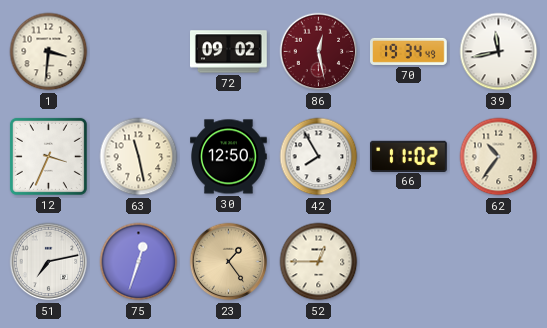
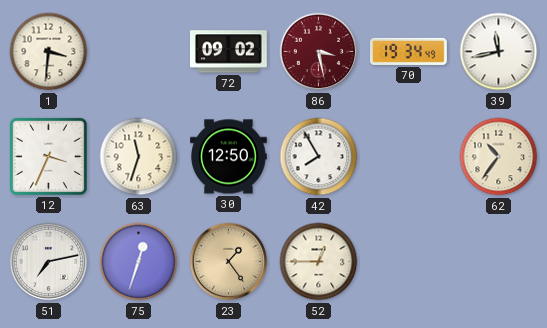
86: 12:28 -> 3:28
63: 11:28 -> 11:33
66: 11:02 -> none
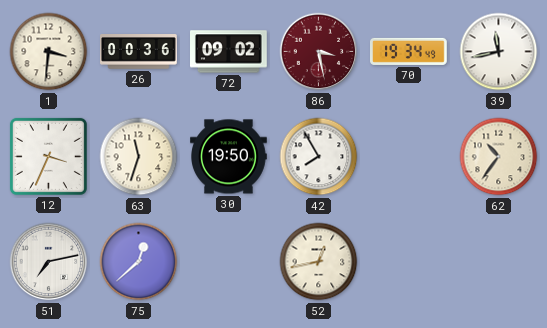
26: none -> 00:36
30: 12:50 -> 19:50
75: 12:33 -> 12:38
23: 1:24 -> none
52: 12:45 -> 12:43
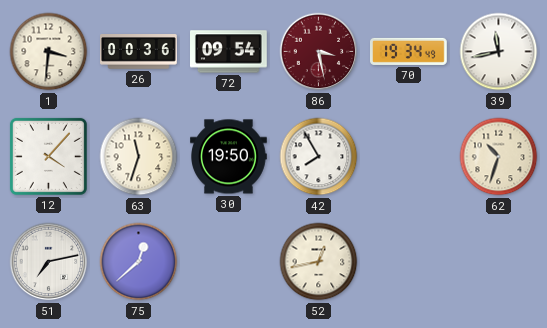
72: 09:02 -> 09:54
12: 3:34 -> 4:07
62: 10:36 -> 10:33
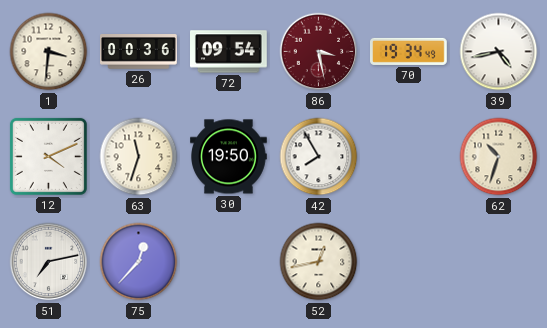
39: 11:43 -> 4:43
12: 4:07 -> 4:11
75: 12:38 -> 12:37
